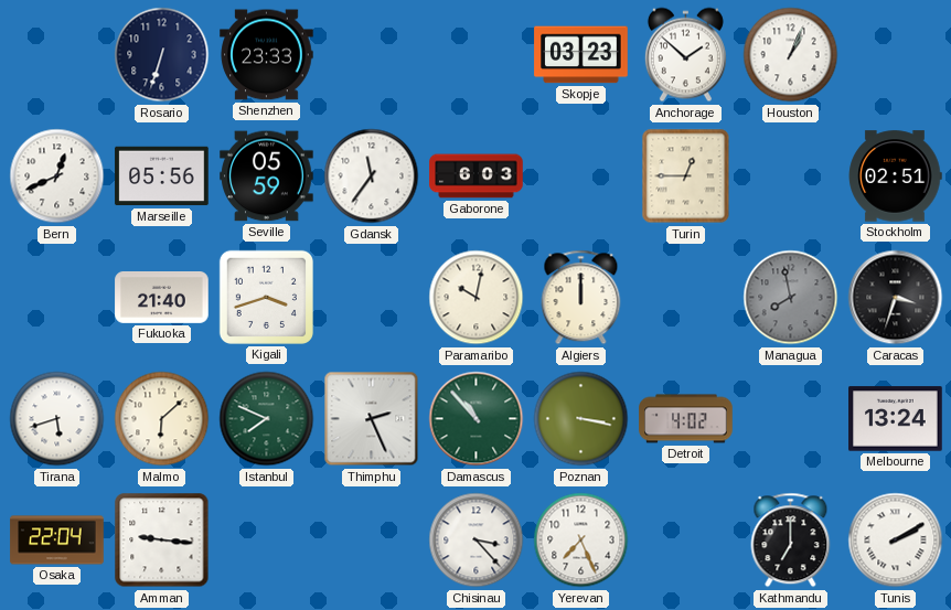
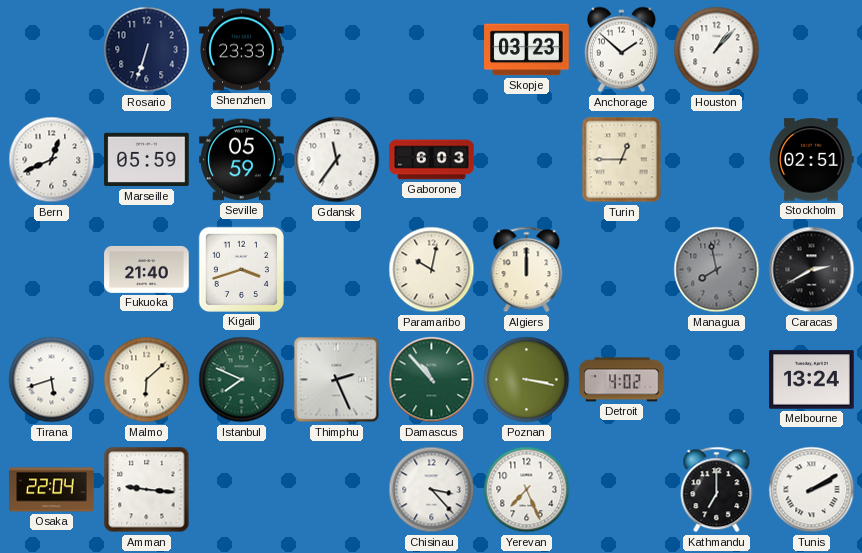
Houston: 1:04 -> 1:07
Marseille: 05:56 -> 05:59
Caracas: 3:33 -> 2:40
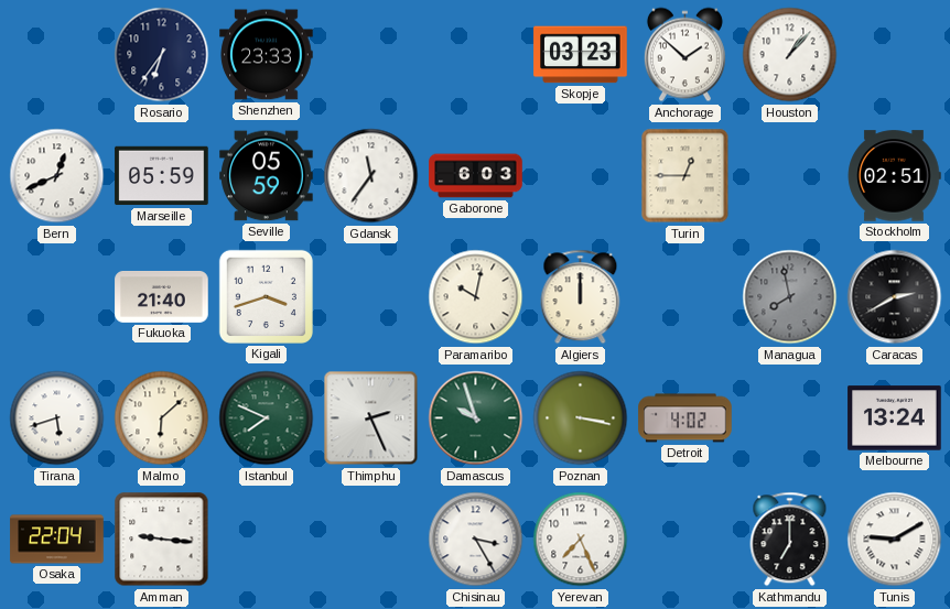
Rosario: 6:33 -> 6:36
Damascus: 10:53 -> 9:57
Chisinau: 3:23 -> 3:25
Tunis: 2:10 -> 9:10
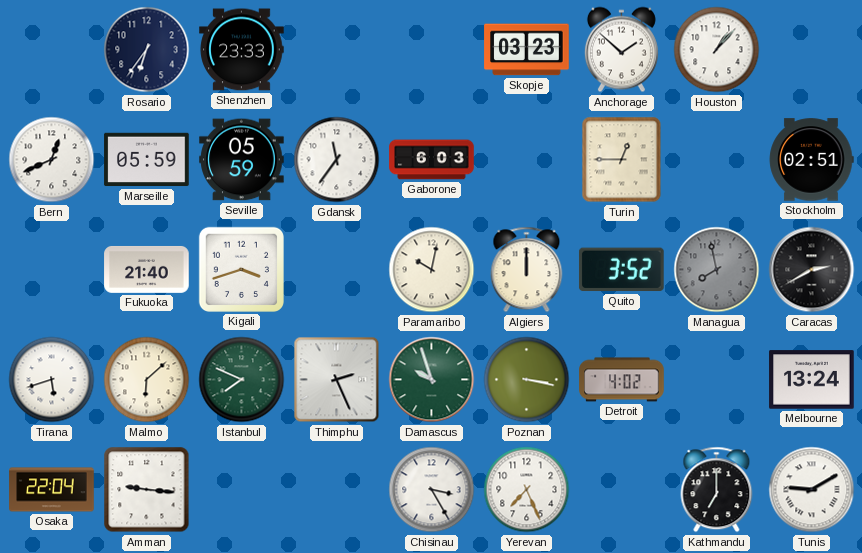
Quito: none -> 3:52
